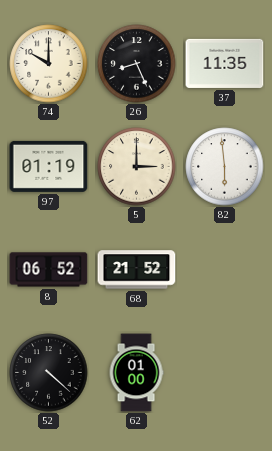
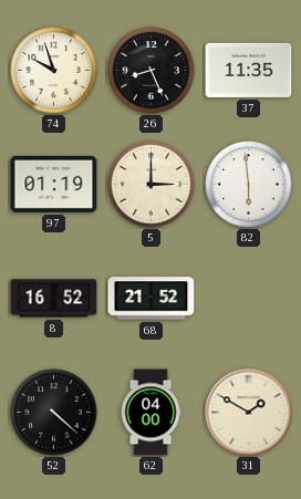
74: 10:00 -> 9:57
8: 06:52 -> 16:52
62: 01:00 -> 04:00
31: none -> 1:50
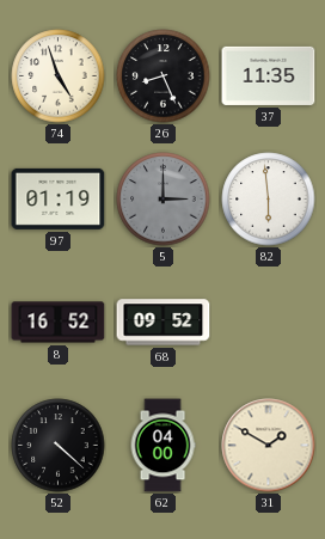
74: 9:57 -> 4:57
5 dial: cream -> grey
68: 21:52 -> 09:52
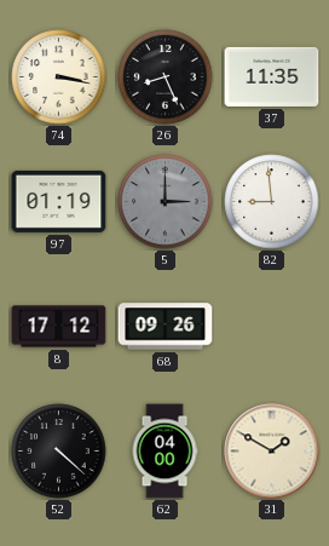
74: 4:57 -> 3:17
82: 5:59 -> 8:59
8: 16:52 -> 17:12
68: 09:52 -> 09:26
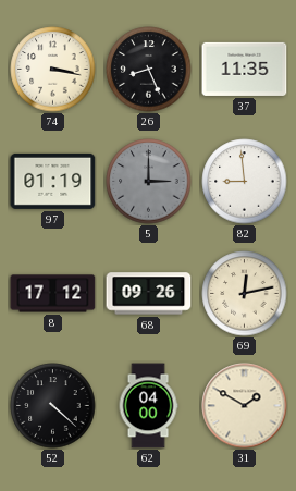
69: none -> 12:13
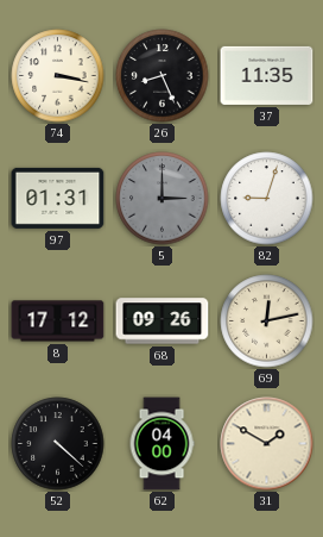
97: 01:19 -> 01:31
82: 8:59 -> 9:03
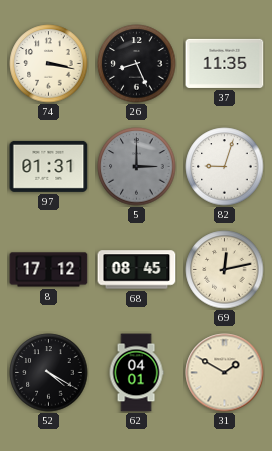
68: 09:26 -> 08:45
52: 4:22 -> 4:20
62: 04:00 -> 04:01
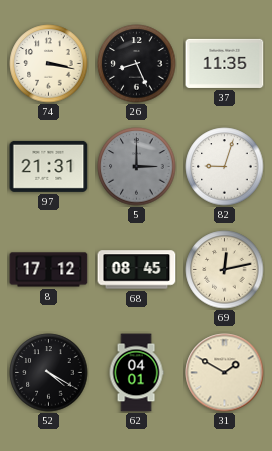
97: 01:31 -> 21:31
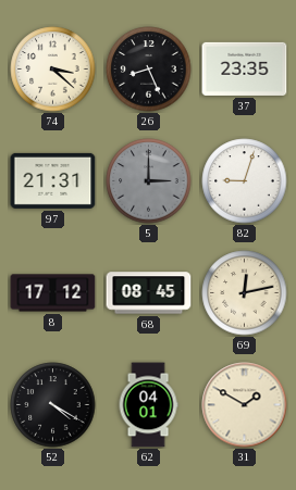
74: 3:17 -> 3:22
37: 11:35 -> 23:35
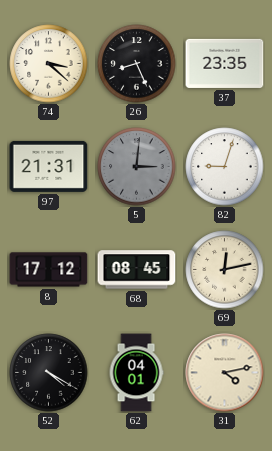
5: 3:00 -> 3:01
31: 1:50 -> 4:13
